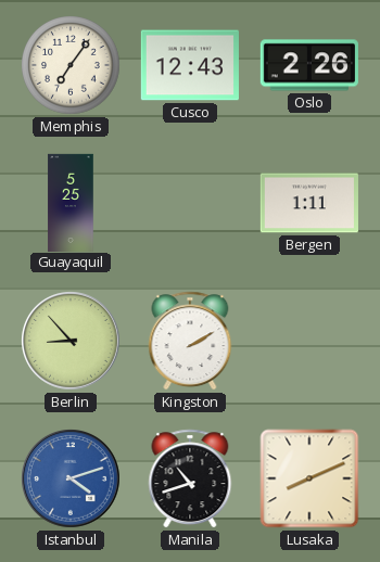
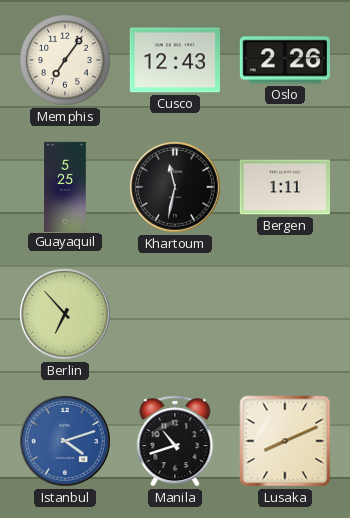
Khartoum: none -> 11:32
Berlin: 8:53 -> 6:53
Kingston: 2:10 -> none
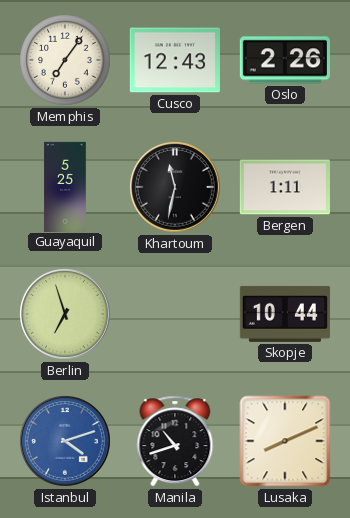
Berlin: 6:53 -> 6:57
Skopje: none -> 10:44
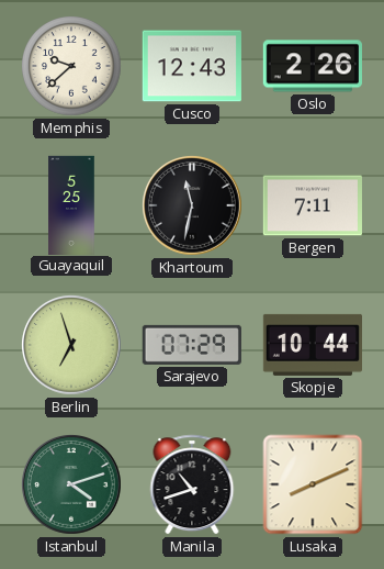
Memphis: 7:06 -> 9:38
Bergen: 1:11 -> 7:11
Sarajevo: none -> 07:29
Istanbul dial: blue -> green
